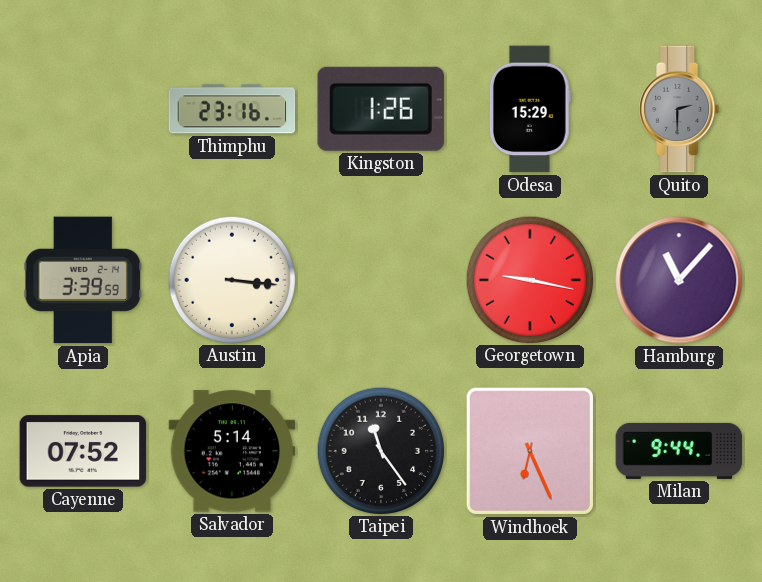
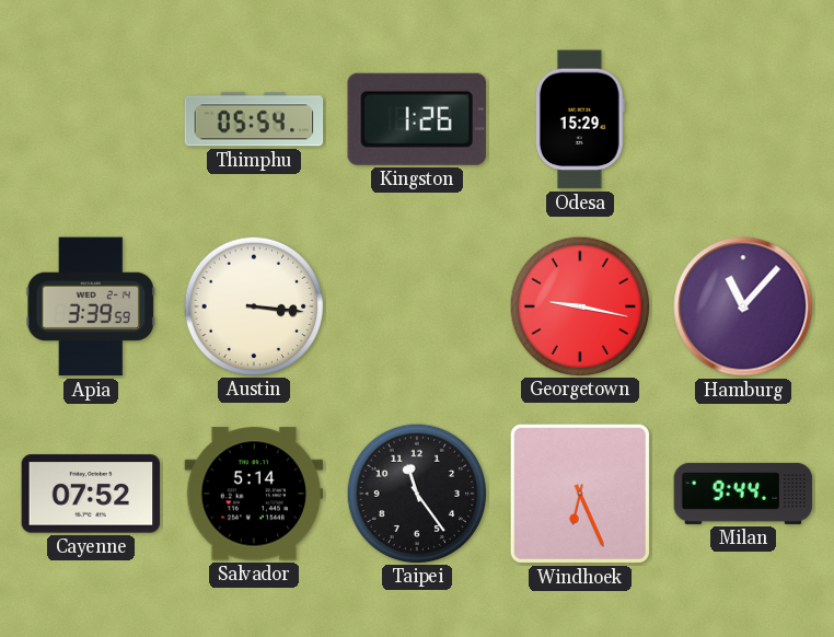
Thimphu: 23:16 -> 05:54
Quito: 2:30 -> none
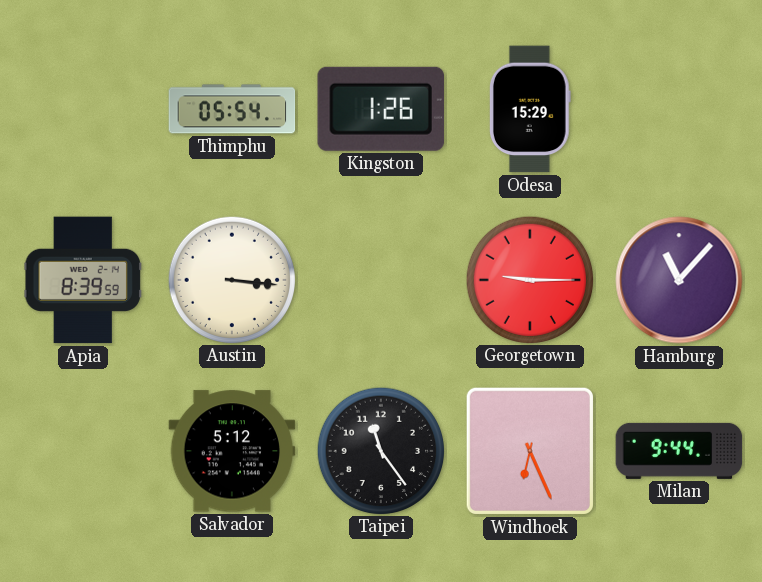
Apia: 3:39 -> 8:39
Georgetown: 9:17 -> 9:15
Cayenne: 07:52 -> none
Salvador: 5:14 -> 5:12
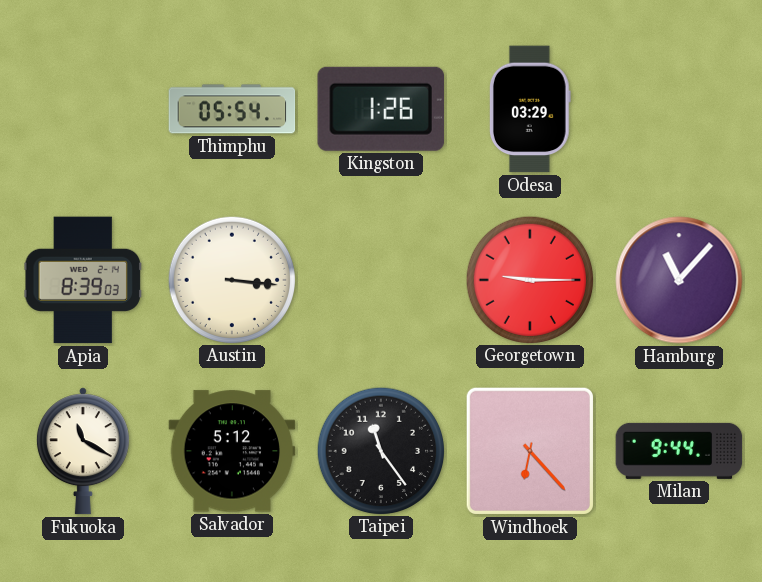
Odesa: 15:29 -> 03:29
Apia: 8:39:59 -> 8:39:03
Fukuoka: none -> 11:20
Windhoek: 6:26 -> 6:23
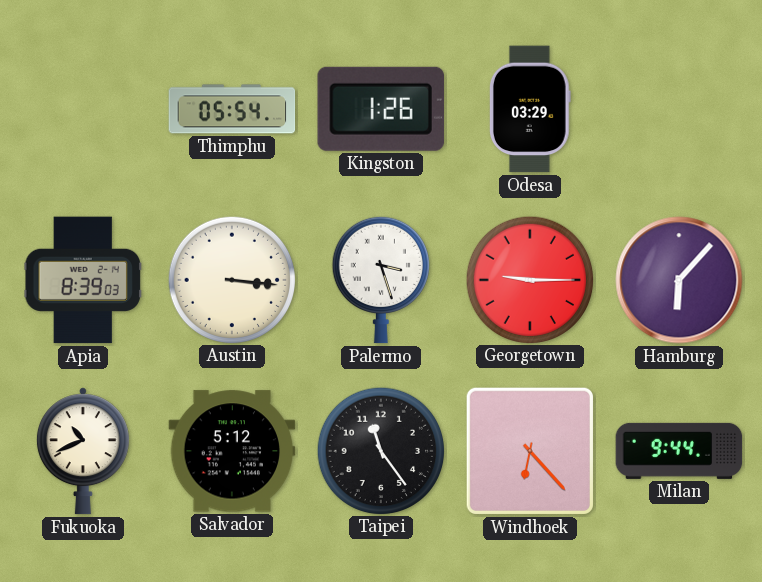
Palermo: none -> 3:27
Hamburg: 11:07 -> 6:07
Fukuoka: 11:20 -> 10:41
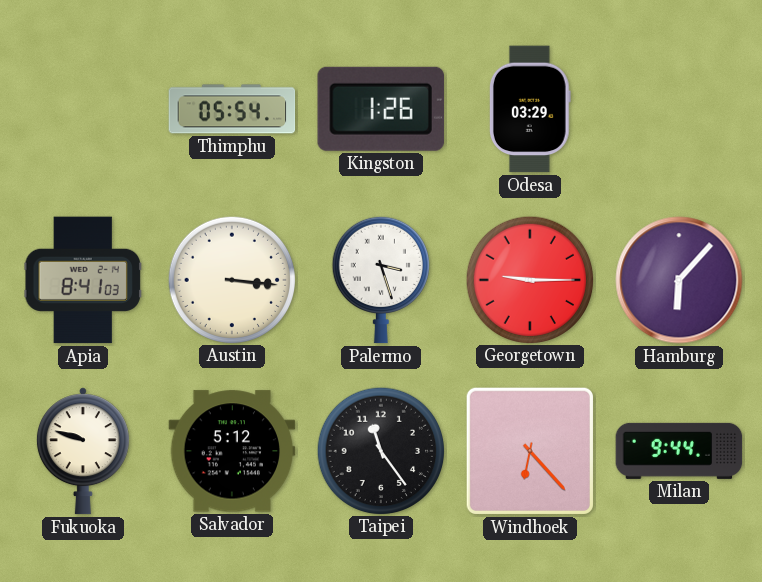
Apia: 8:39 -> 8:41
Fukuoka: 10:41 -> 9:48
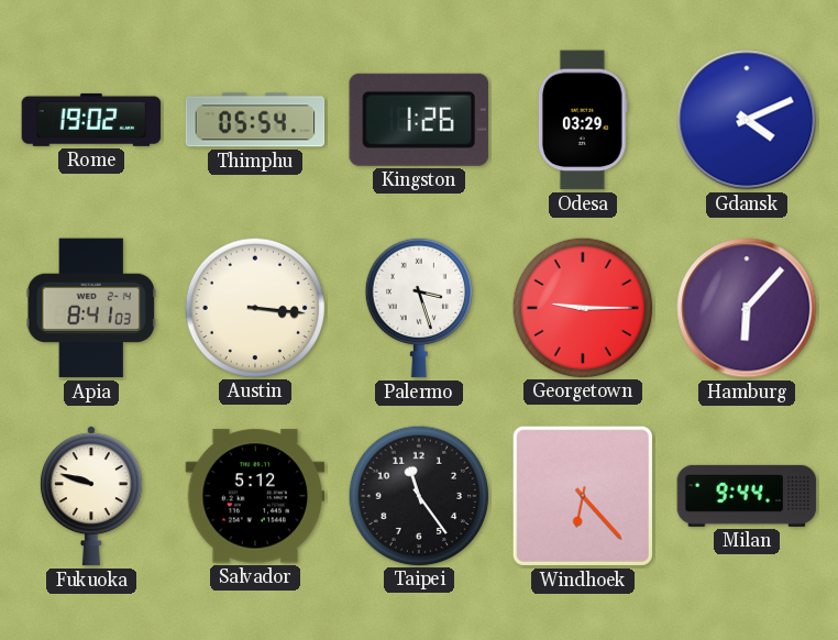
Rome: none -> 19:02
Gdansk: none -> 4:11
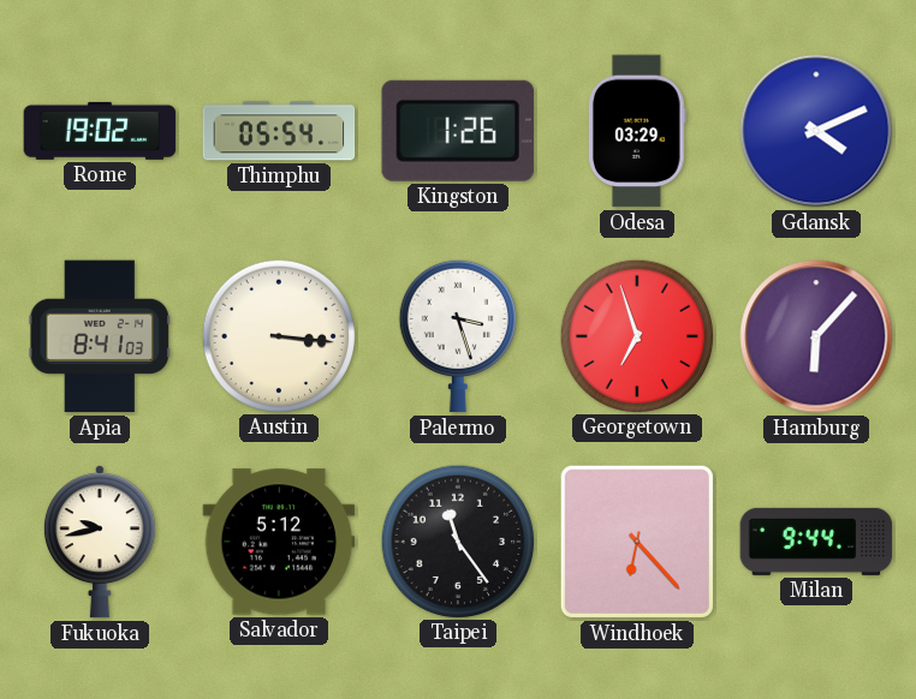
Georgetown: 9:15 -> 6:57
Fukuoka: 9:48 -> 9:43
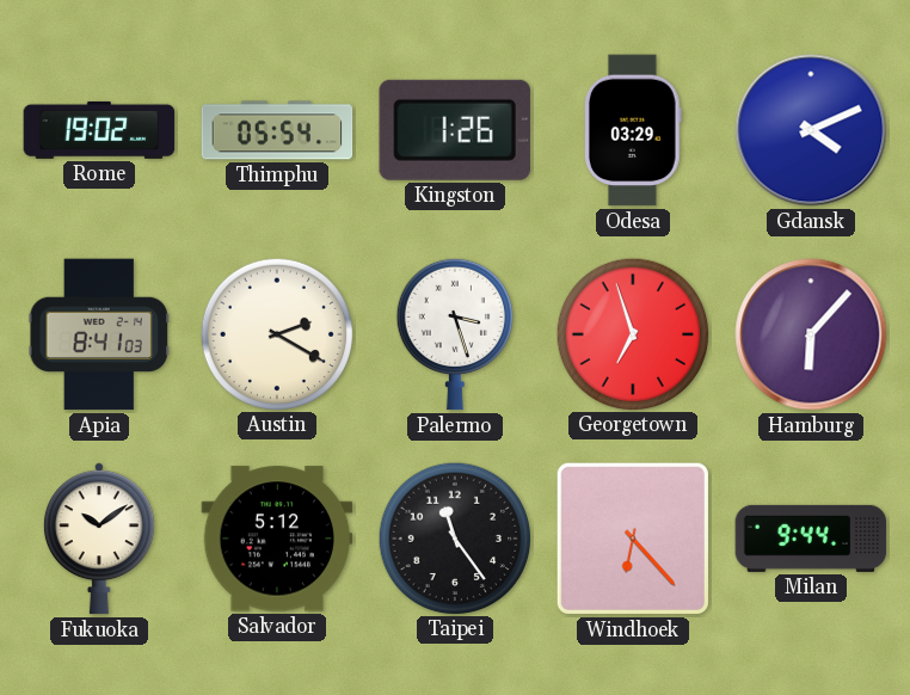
Austin: 3:16 -> 2:20
Fukuoka: 9:43 -> 10:09
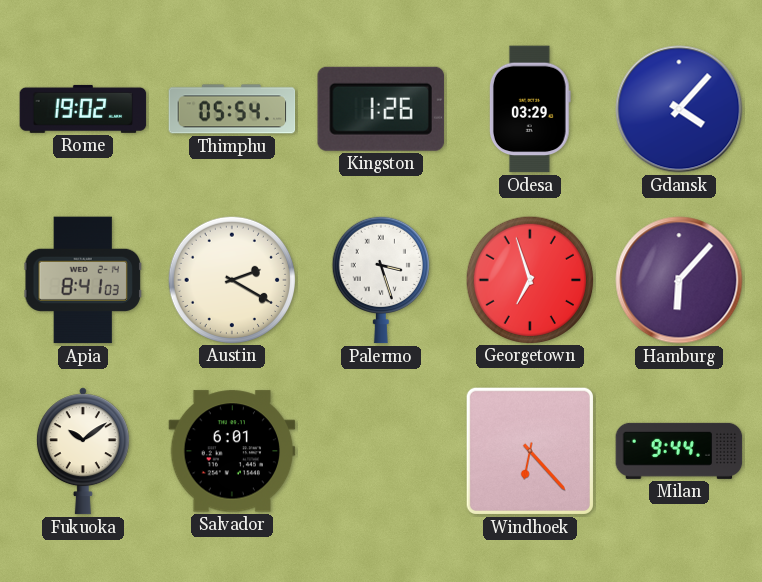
Gdansk: 4:11 -> 4:07
Salvador: 5:12 -> 6:01
Taipei: 11:24 -> none
